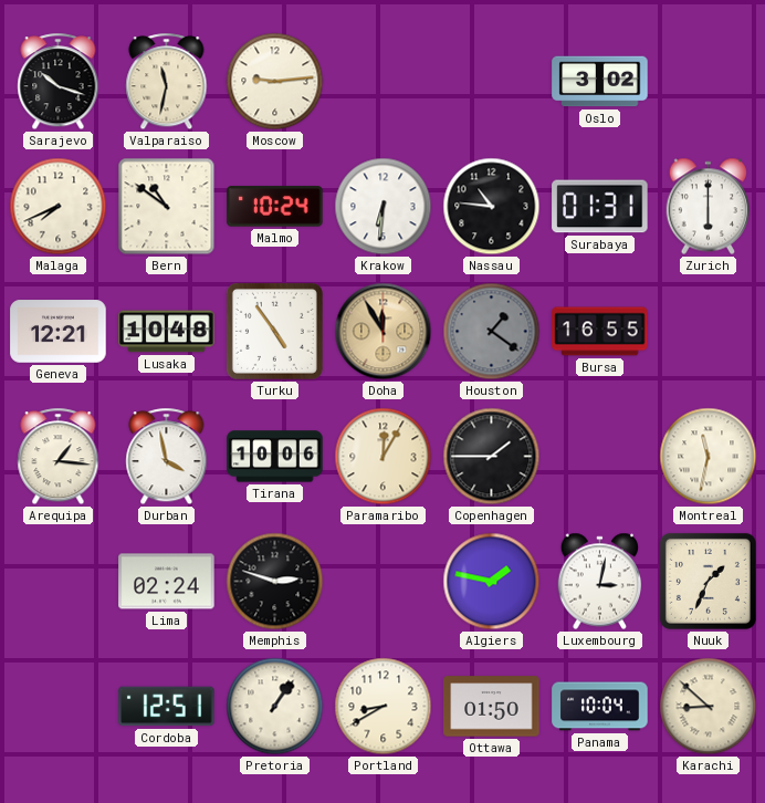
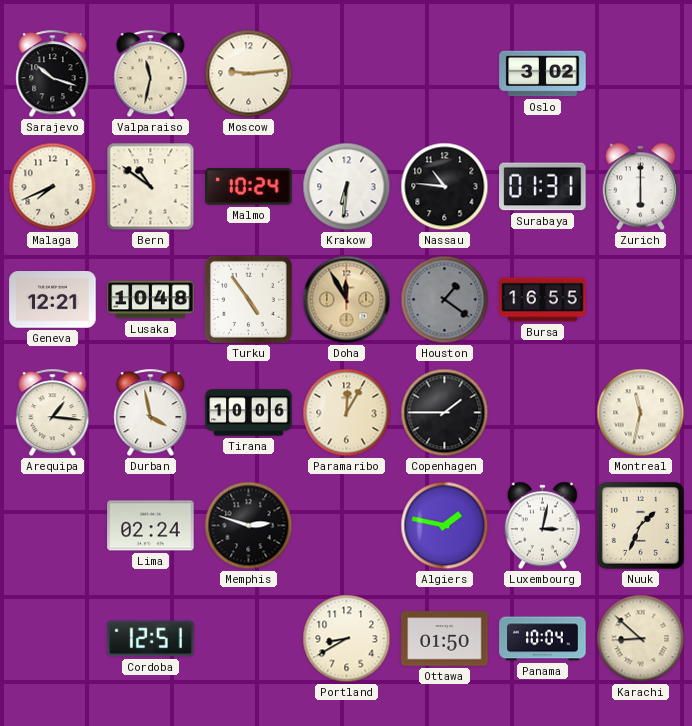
Pretoria: 1:06 -> none
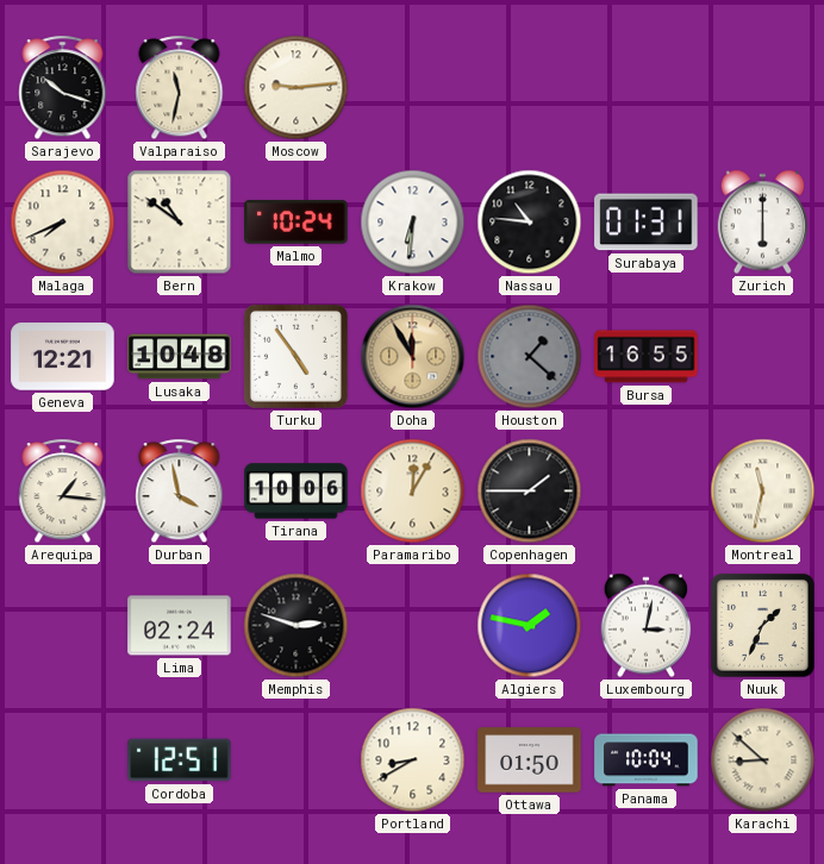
Oslo: 3:02 -> none
Houston: 1:21 -> 1:22
